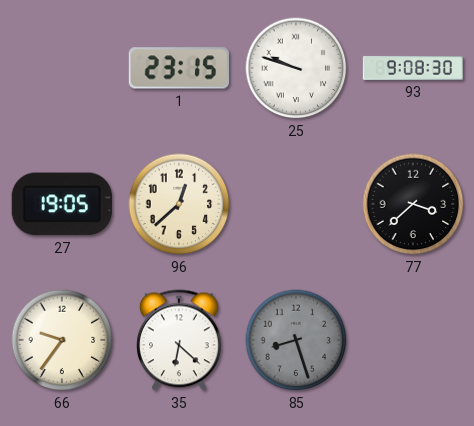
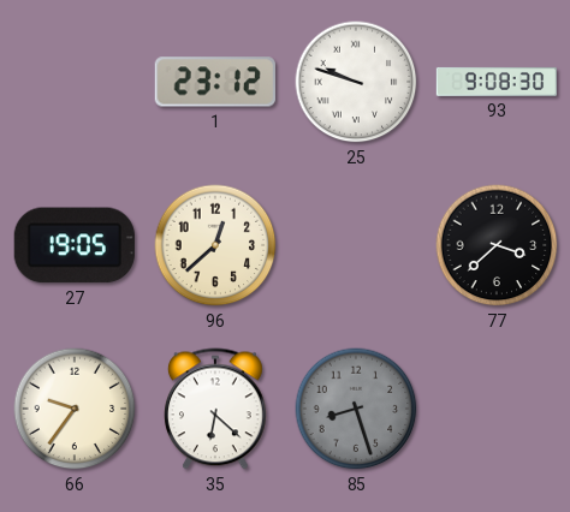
1: 23:15 -> 23:12
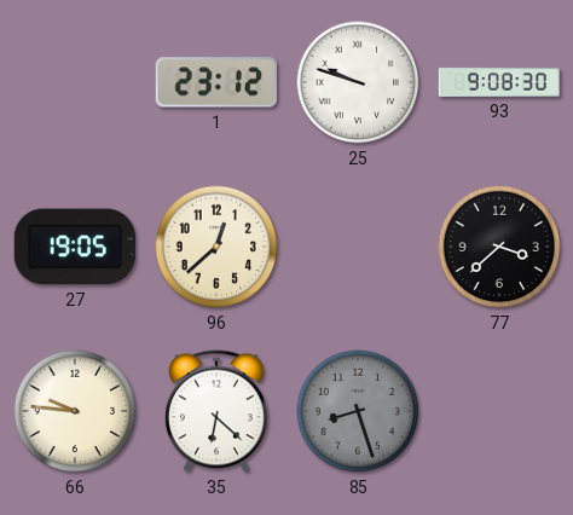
66: 9:36 -> 9:46
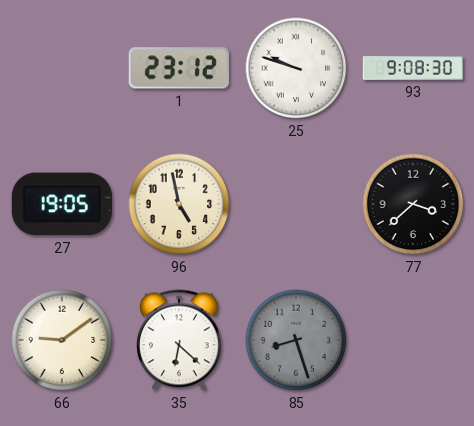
96: 12:38 -> 4:58
66: 9:46 -> 9:09
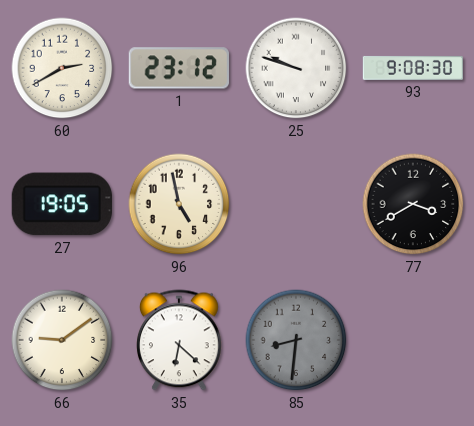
60: none -> 2:40
77: 3:38 -> 3:40
85: 8:27 -> 8:31
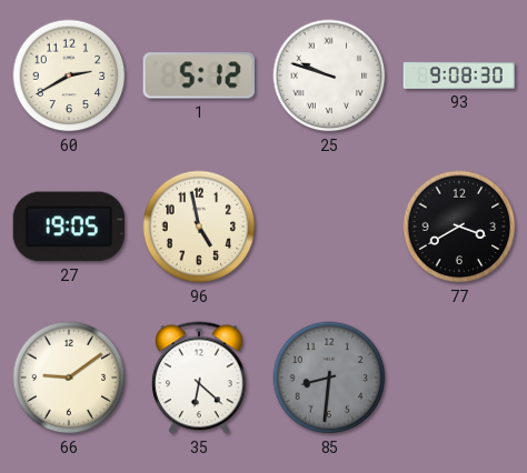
1: 23:12 -> 5:12
